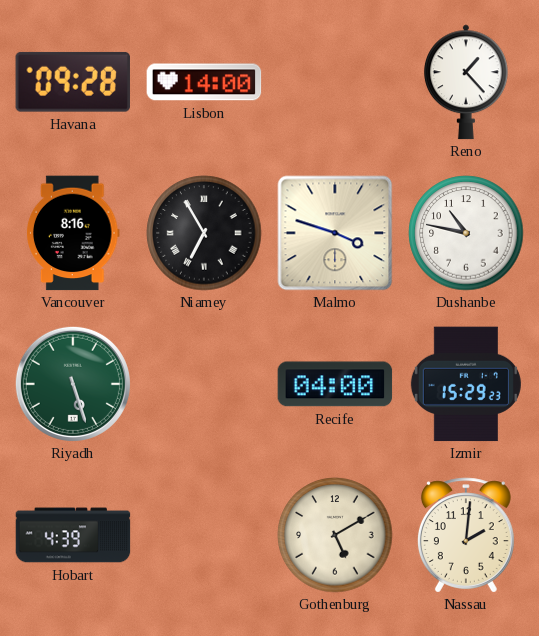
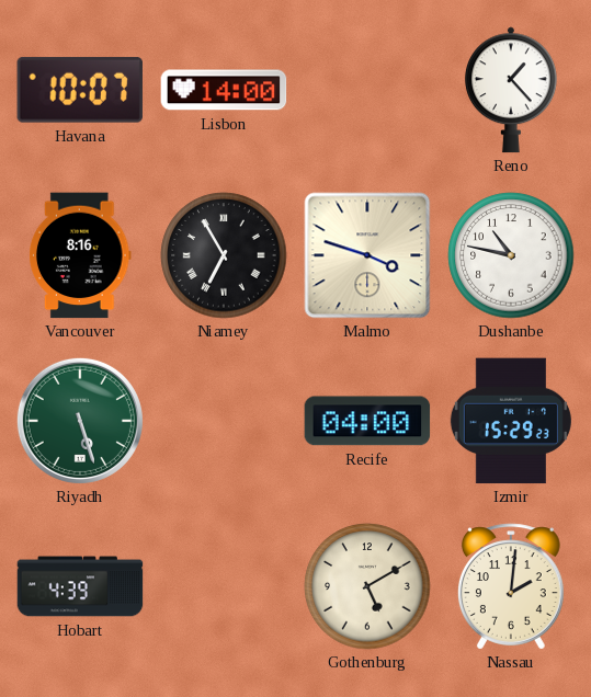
Havana: 09:28 -> 10:07
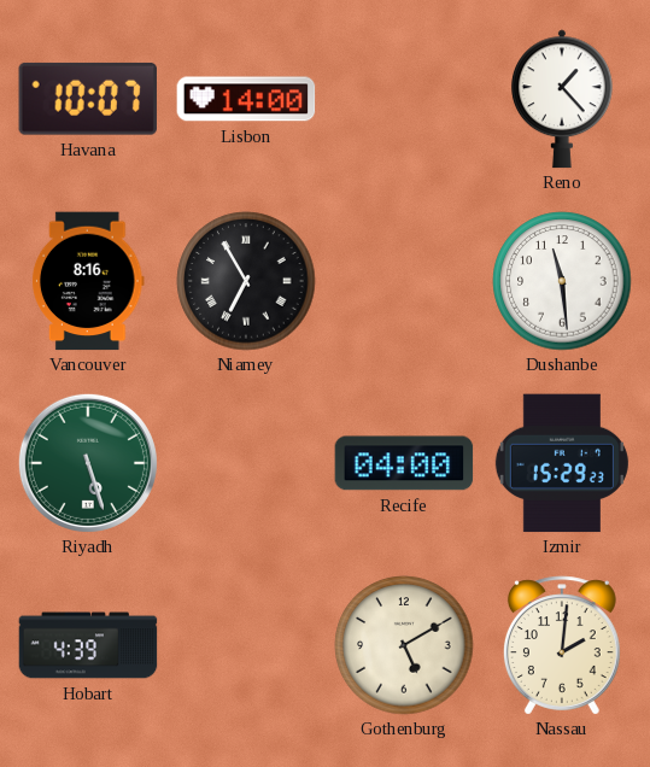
Malmo: 3:48 -> none
Dushanbe: 10:47 -> 11:29
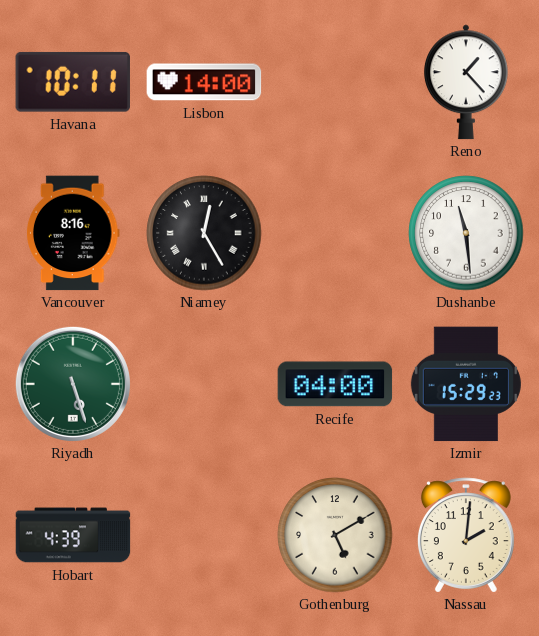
Havana: 10:07 -> 10:11
Niamey: 6:55 -> 12:25
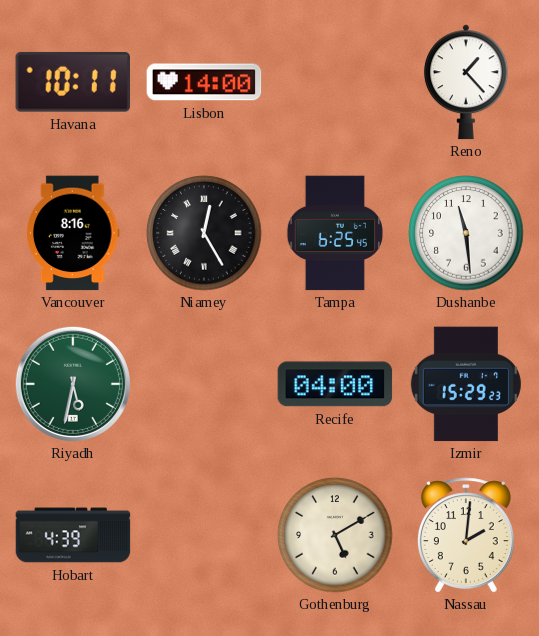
Tampa: none -> 6:25
Riyadh: 5:27 -> 5:32
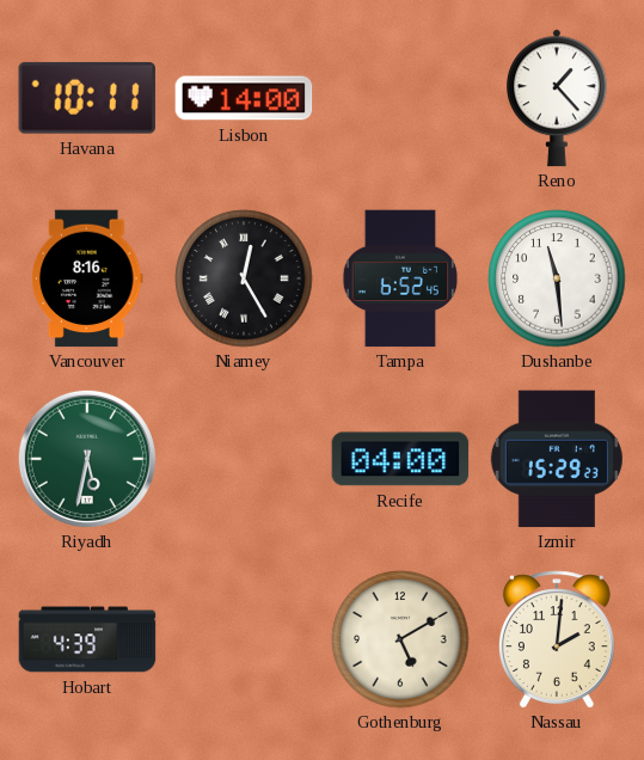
Tampa: 6:25 -> 6:52
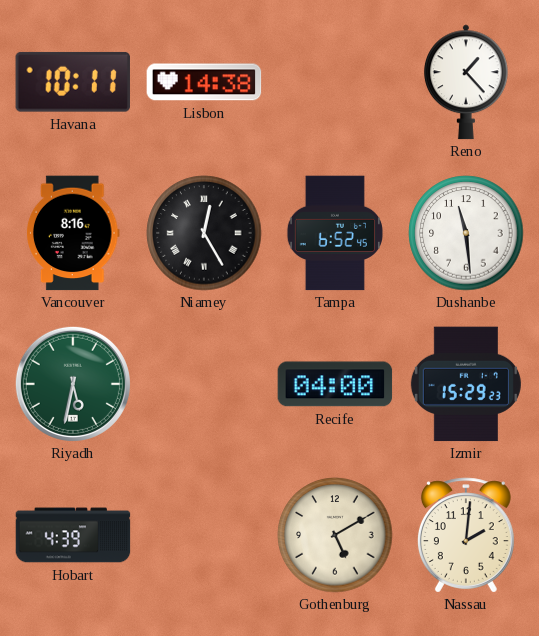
Lisbon: 14:00 -> 14:38
